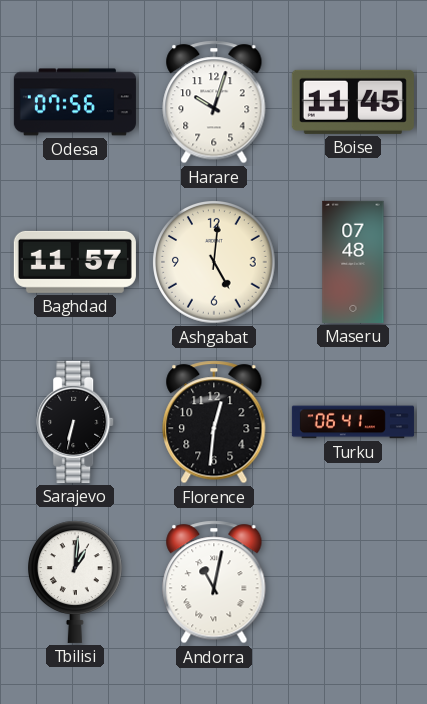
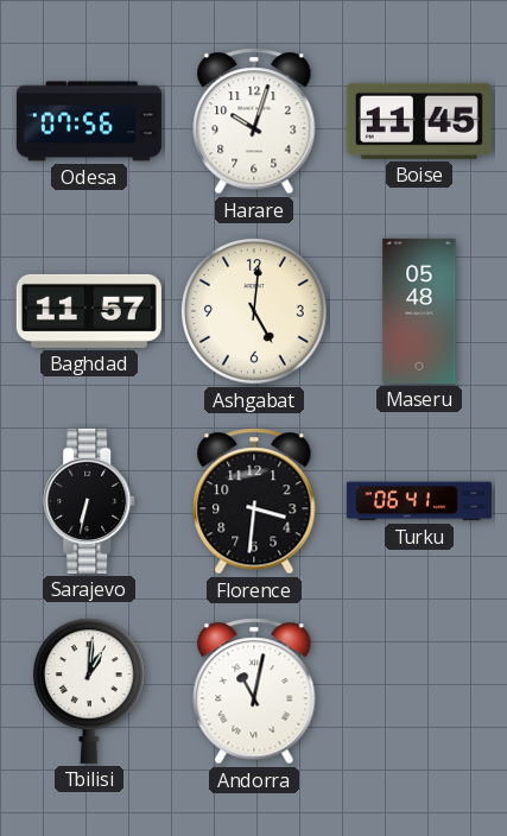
Maseru: 07:48 -> 05:48
Florence: 12:31 -> 3:31
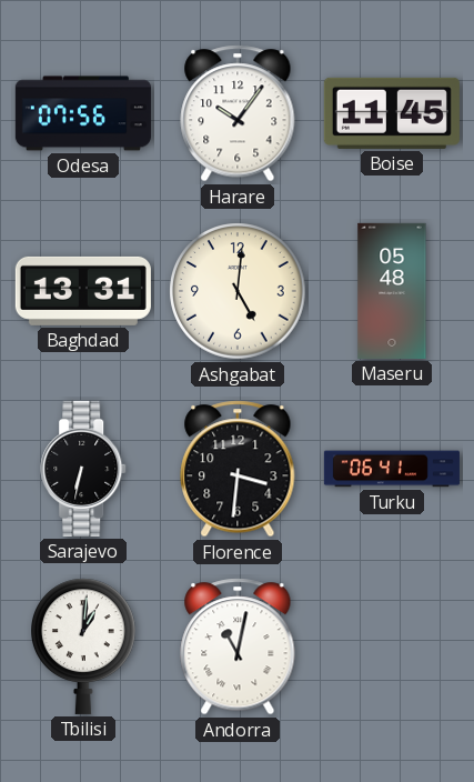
Harare: 10:03 -> 10:06
Baghdad: 11:57 -> 13:31
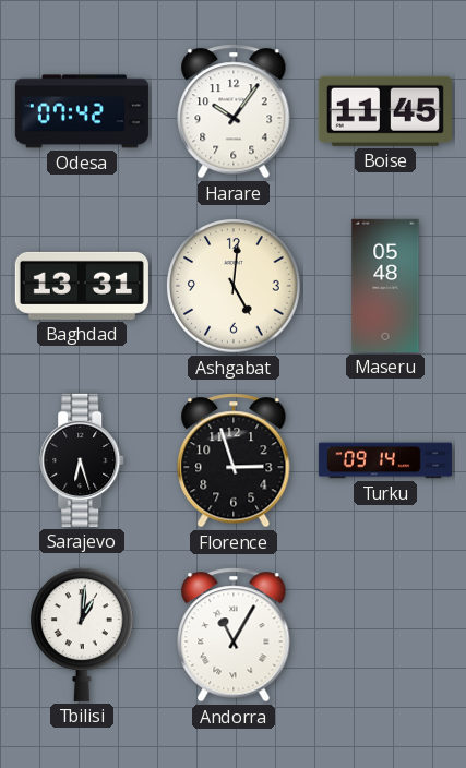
Odesa: 07:56 -> 07:42
Sarajevo: 6:32 -> 6:27
Florence: 3:31 -> 2:57
Turku: 06:41 -> 09:14
Andorra: 11:02 -> 11:05
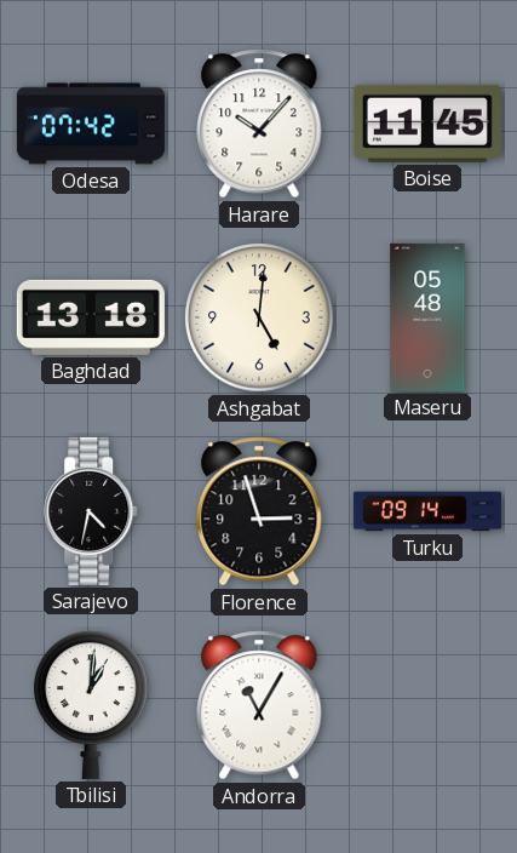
Harare: 10:06 -> 10:07
Baghdad: 13:31 -> 13:18
Sarajevo: 6:27 -> 4:32
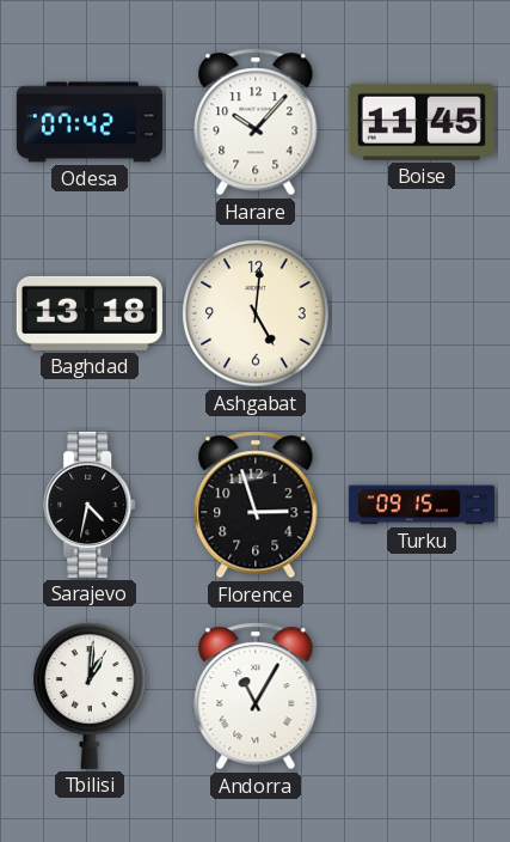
Maseru: 05:48 -> none
Turku: 09:14 -> 09:15
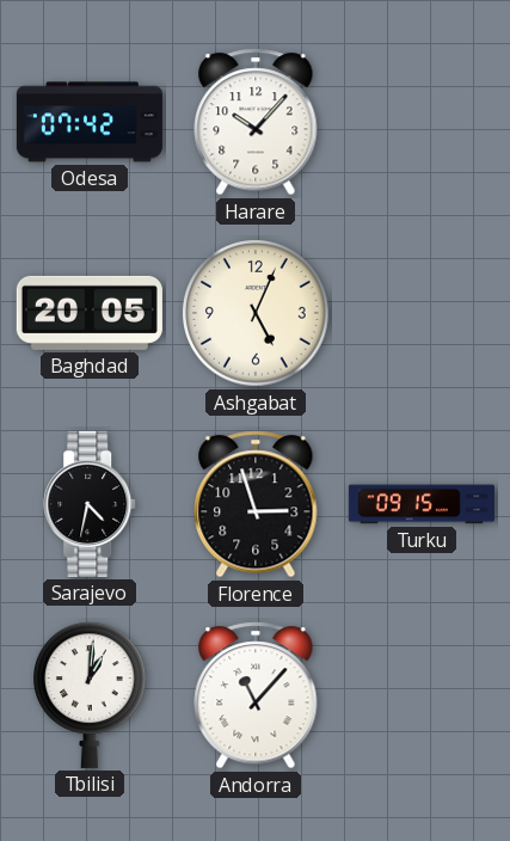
Boise: 11:45 -> none
Baghdad: 13:18 -> 20:05
Ashgabat: 5:01 -> 5:04
Andorra: 11:05 -> 11:07
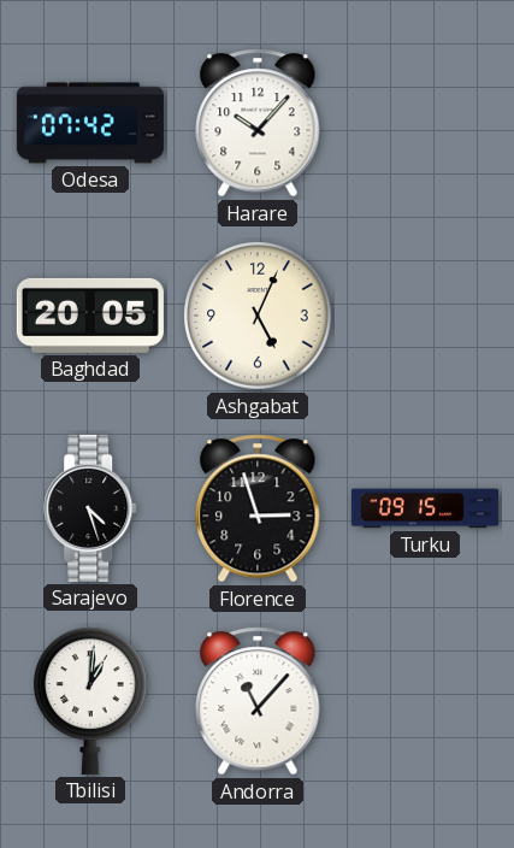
Sarajevo: 4:32 -> 4:27
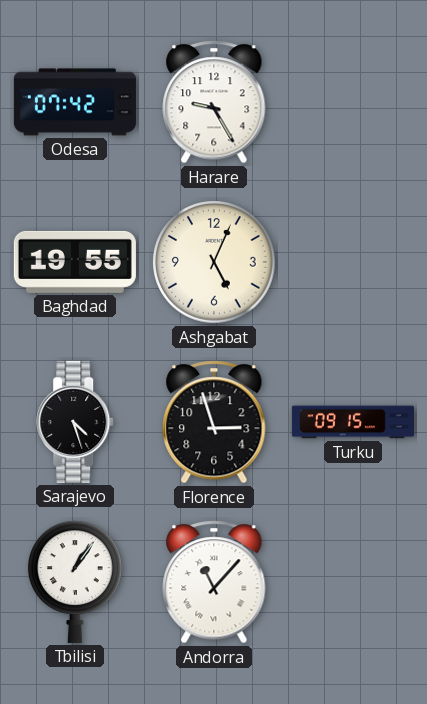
Harare: 10:07 -> 9:25
Baghdad: 20:05 -> 19:55
Tbilisi: 1:01 -> 1:06
